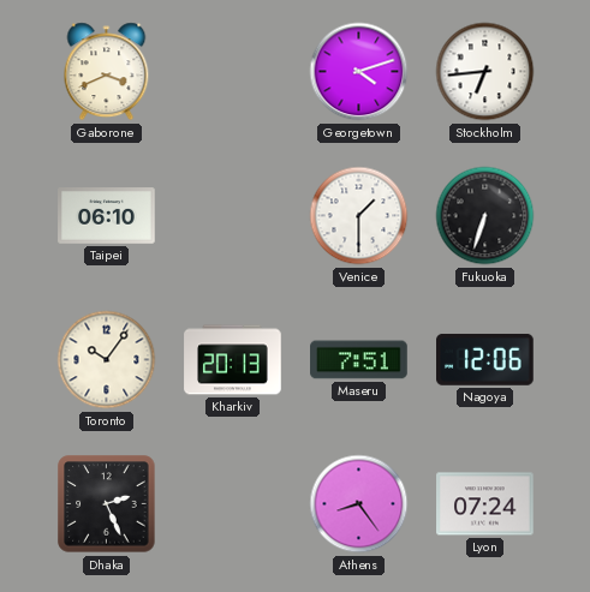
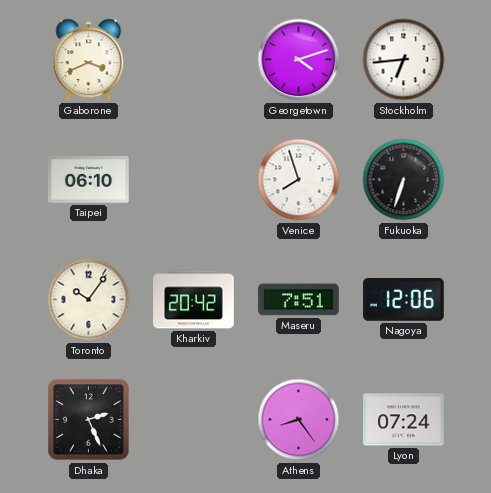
Venice: 1:30 -> 7:57
Kharkiv: 20:13 -> 20:42
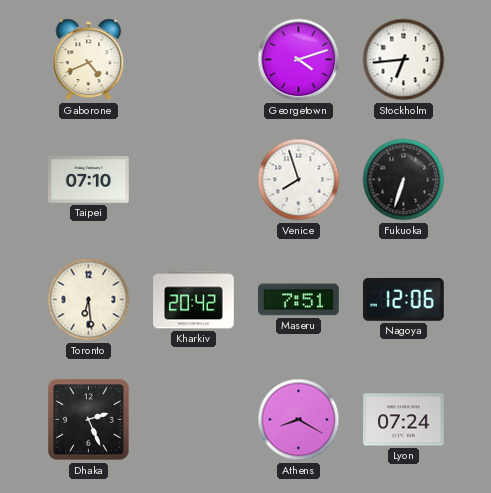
Gaborone: 3:41 -> 4:41
Taipei: 06:10 -> 07:10
Toronto: 10:06 -> 6:29
Athens: 8:24 -> 8:20
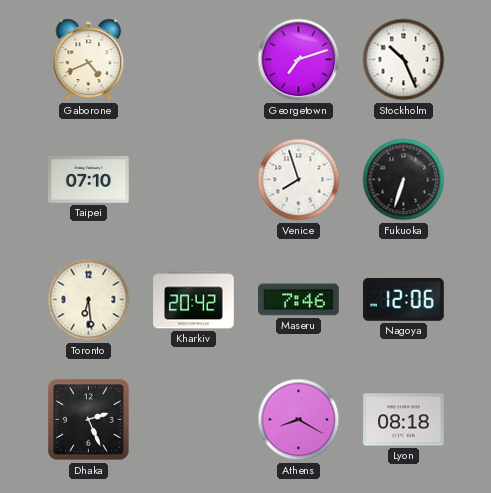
Georgetown: 4:12 -> 7:12
Stockholm: 6:44 -> 10:26
Maseru: 7:51 -> 7:46
Lyon: 07:24 -> 08:18
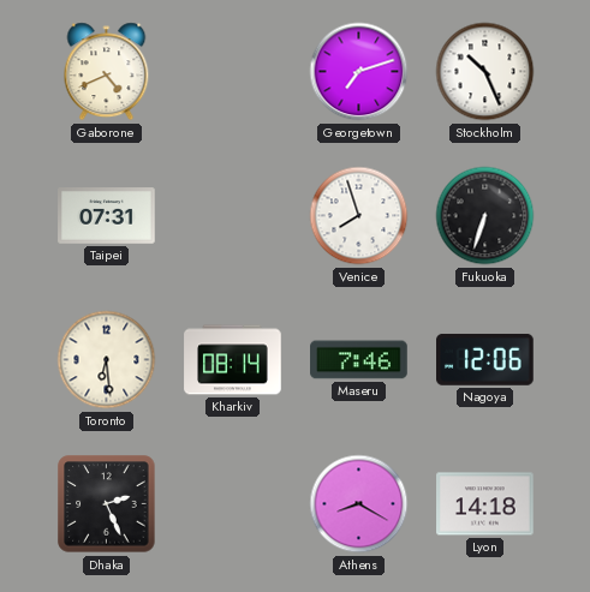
Taipei: 07:10 -> 07:31
Kharkiv: 20:42 -> 08:14
Lyon: 08:18 -> 14:18
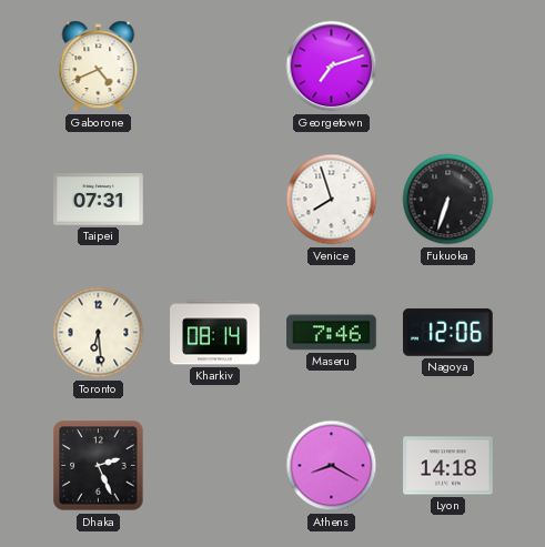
Stockholm: 10:26 -> none
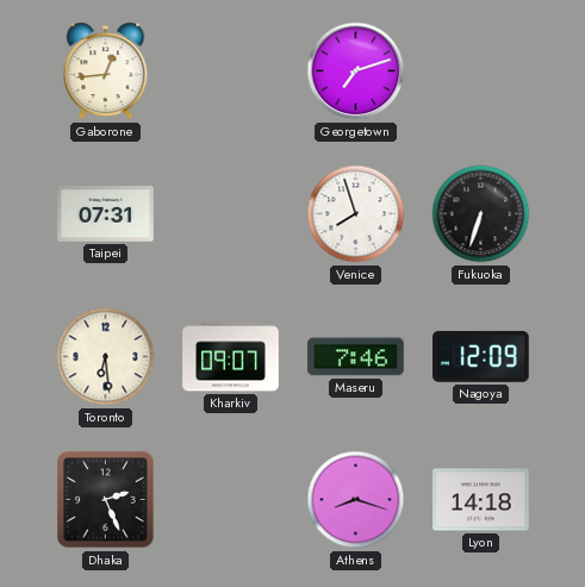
Gaborone: 4:41 -> 12:44
Kharkiv: 08:14 -> 09:07
Nagoya: 12:06 -> 12:09
Athens: 8:20 -> 8:18
